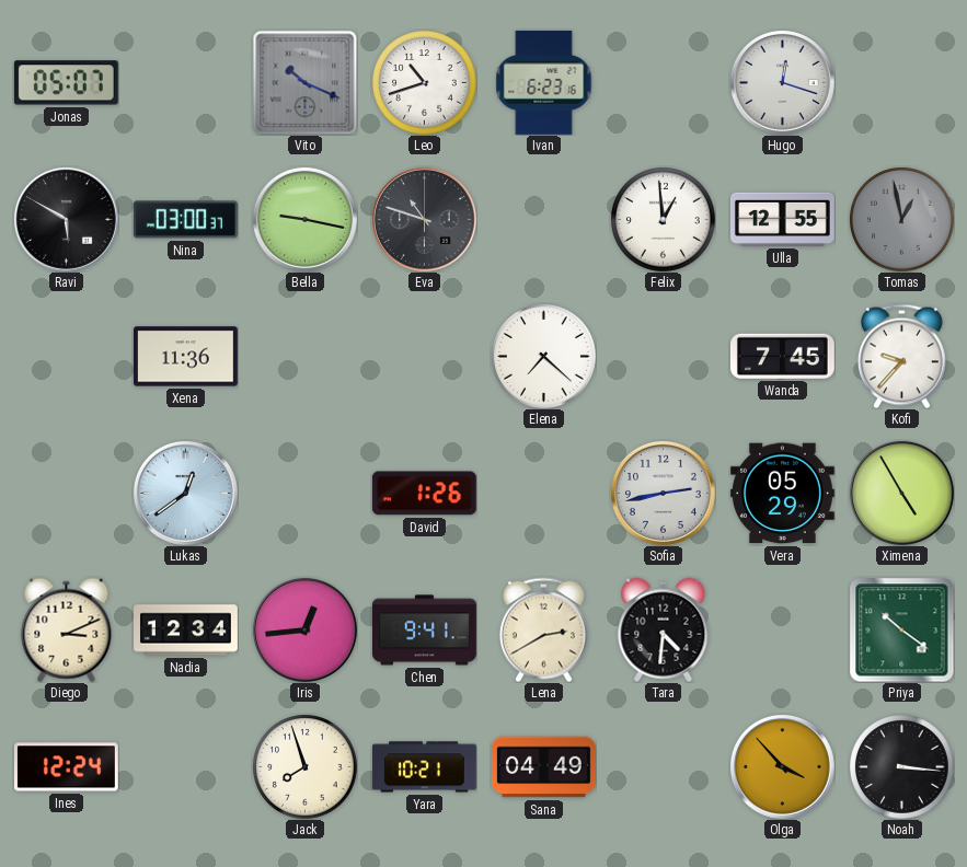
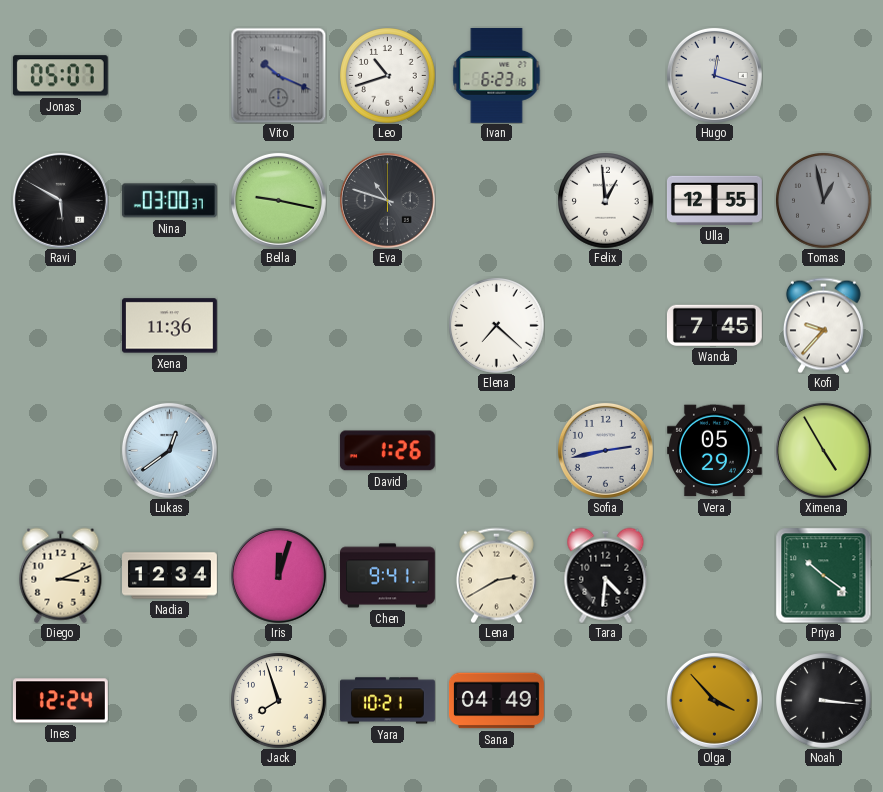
Iris: 12:44 -> 12:03
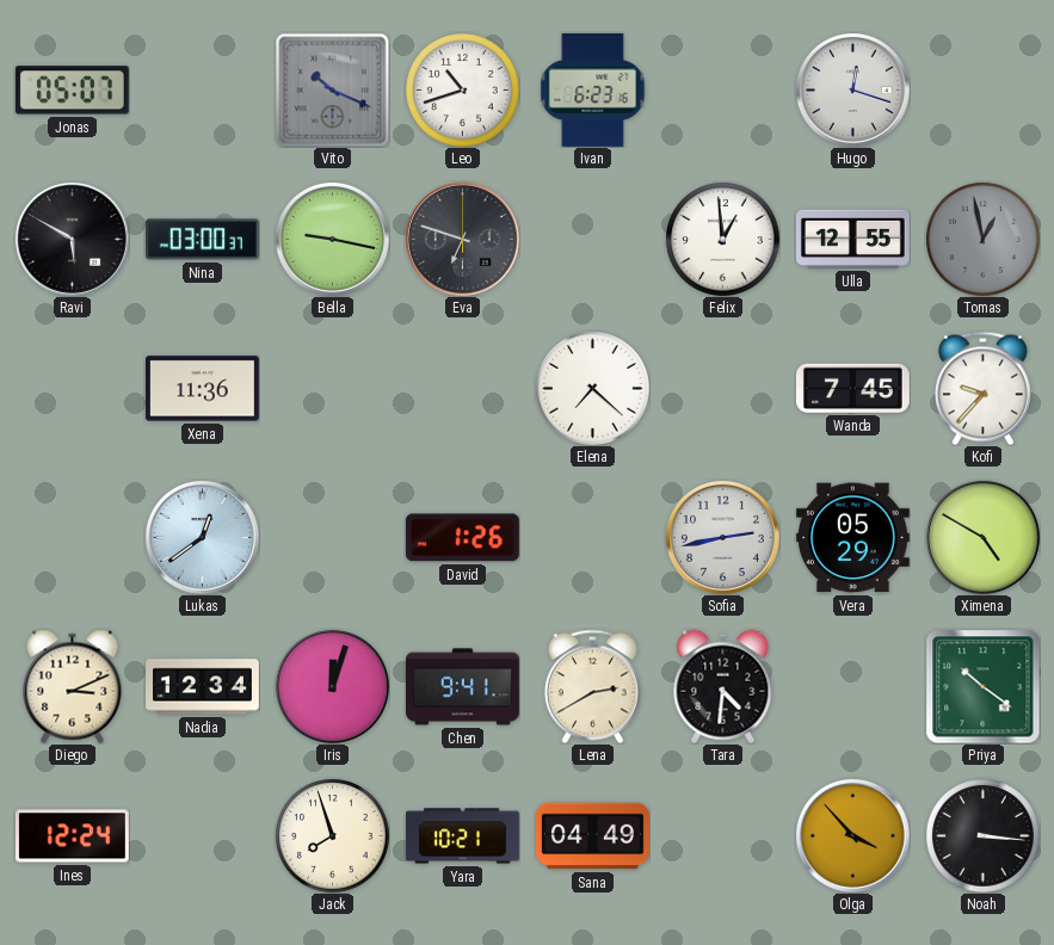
Eva: 10:48 -> 6:48
Ximena: 4:55 -> 4:50
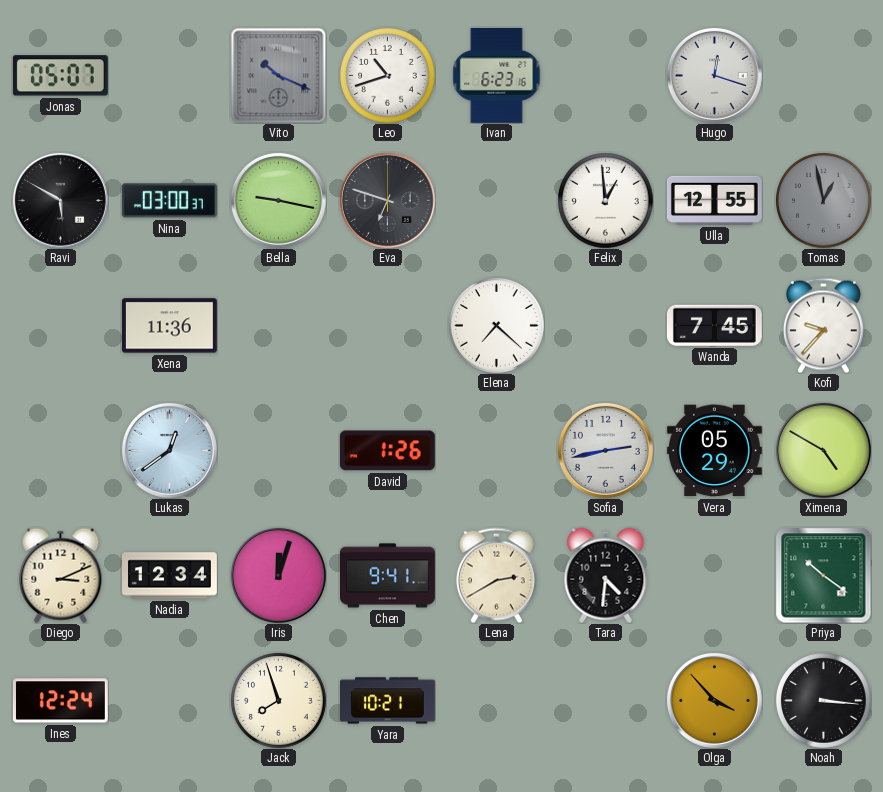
Sana: 04:49 -> none
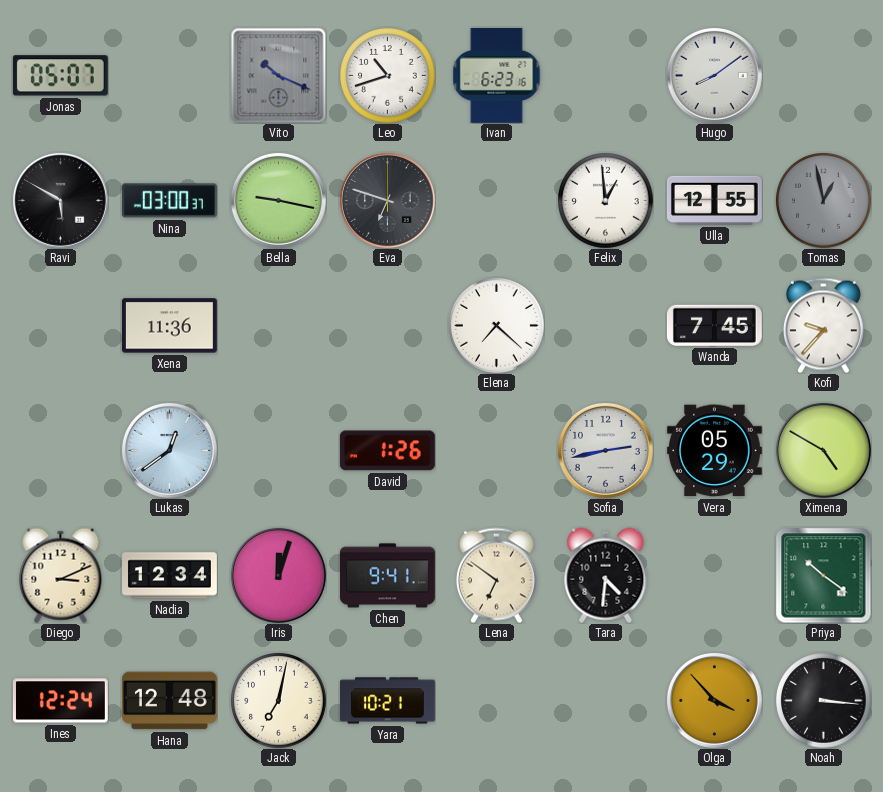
Hugo: 12:18 -> 8:09
Lena: 2:40 -> 6:51
Hana: none -> 12:48
Jack: 7:57 -> 7:02
